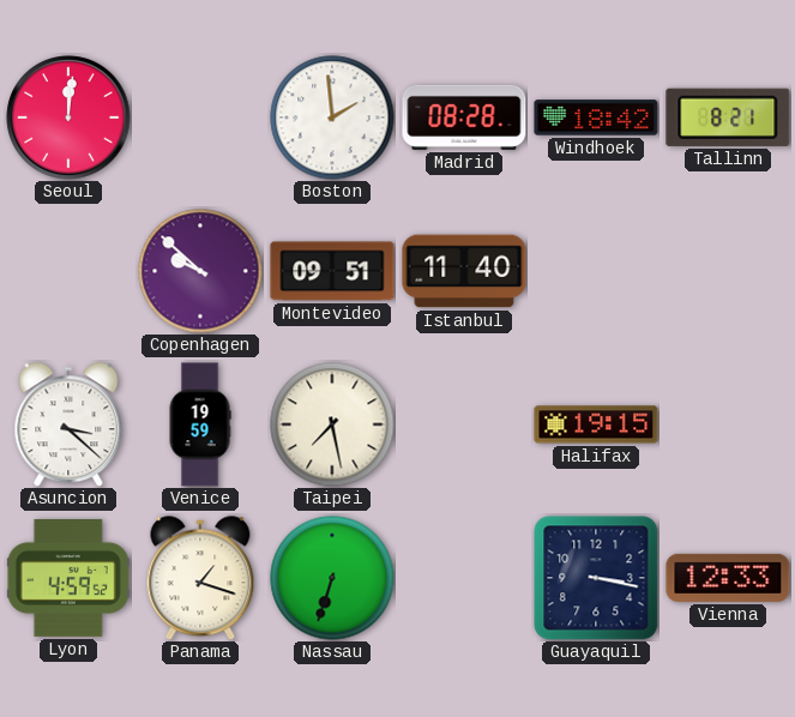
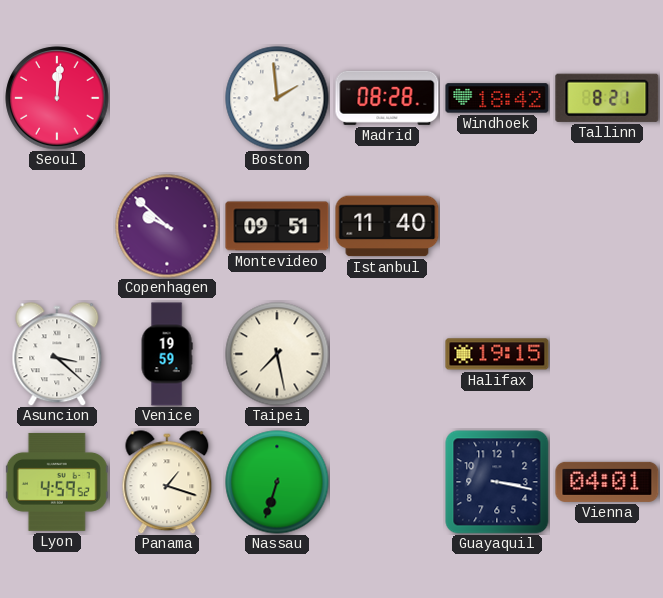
Vienna: 12:33 -> 04:01
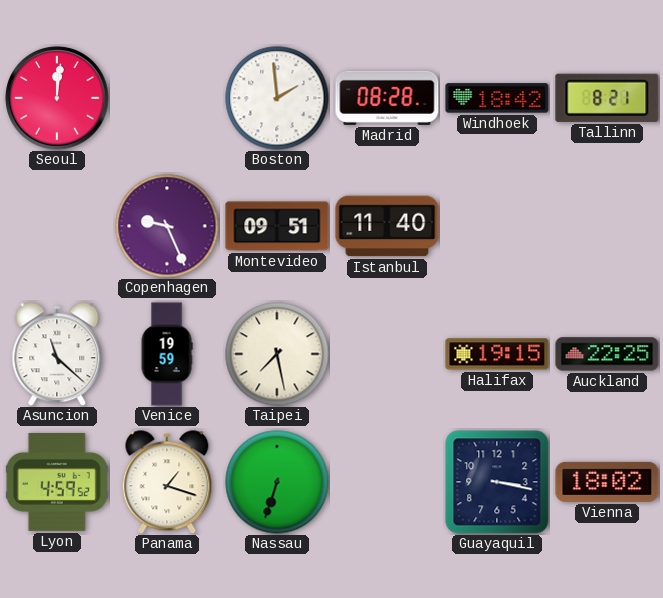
Copenhagen: 9:52 -> 9:26
Asuncion: 3:22 -> 11:22
Auckland: none -> 22:25
Vienna: 04:01 -> 18:02
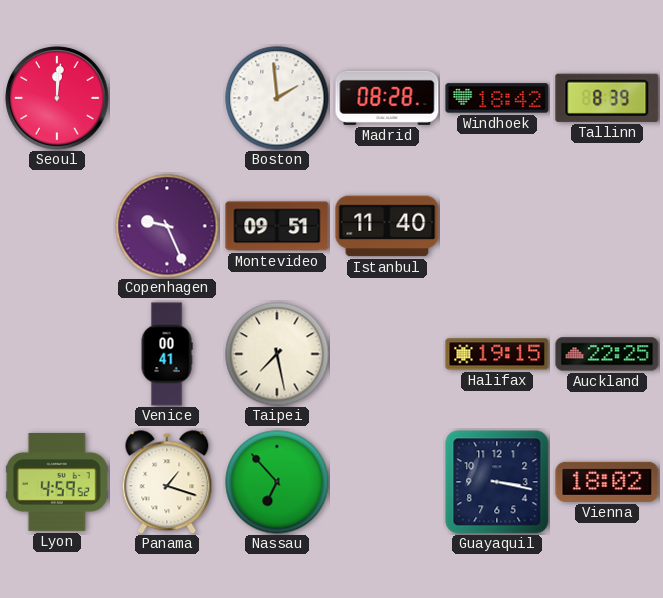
Tallinn: 8:21 -> 8:39
Asuncion: 11:22 -> none
Venice: 19:59 -> 00:41
Nassau: 6:33 -> 6:53
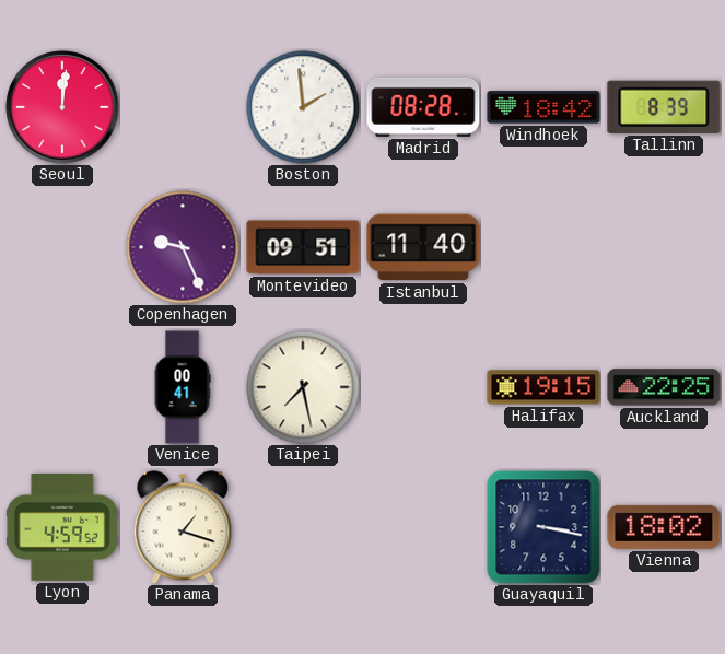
Nassau: 6:53 -> none
